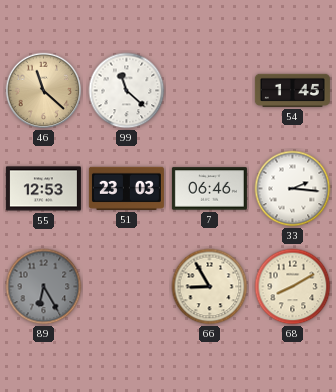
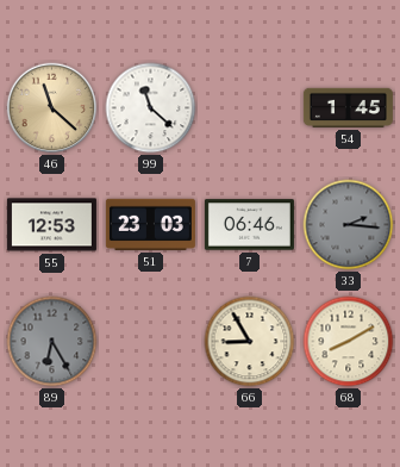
33 dial: white -> grey
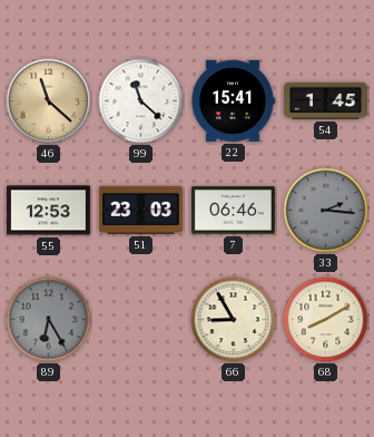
22: none -> 15:41
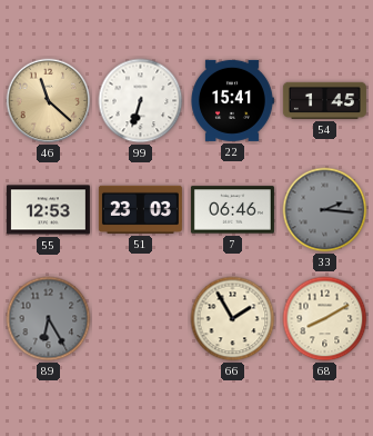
99: 11:22 -> 6:33
66: 8:55 -> 1:55
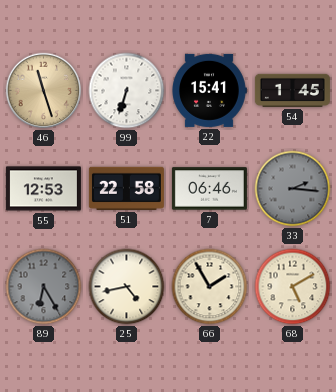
46: 11:22 -> 11:27
51: 23:03 -> 22:58
25: none -> 4:43
68: 8:10 -> 5:10
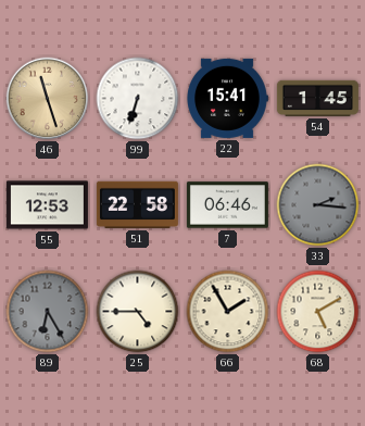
25: 4:43 -> 4:45
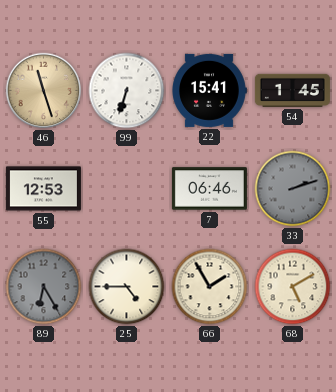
51: 22:58 -> none
33: 2:16 -> 2:12
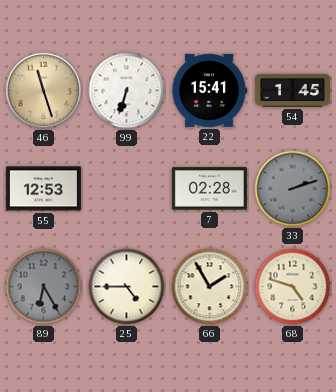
7: 06:46 -> 02:28
68: 5:10 -> 4:48
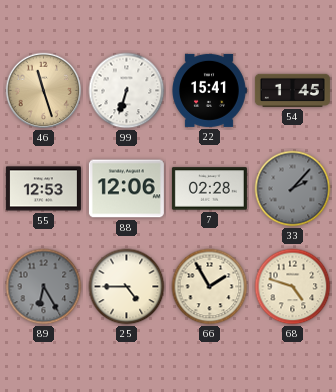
88: none -> 12:06
33: 2:12 -> 2:07
